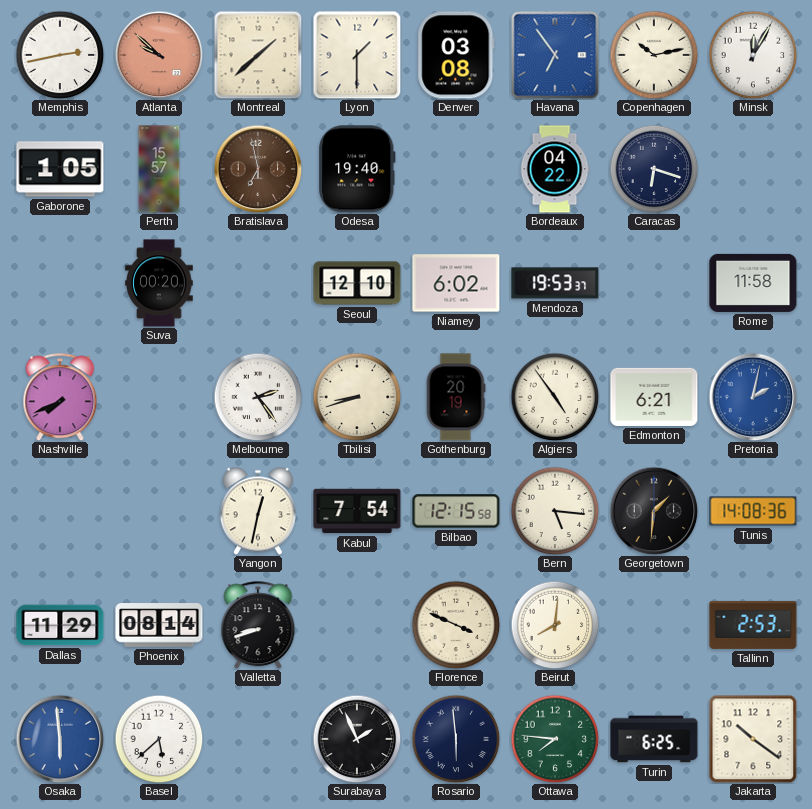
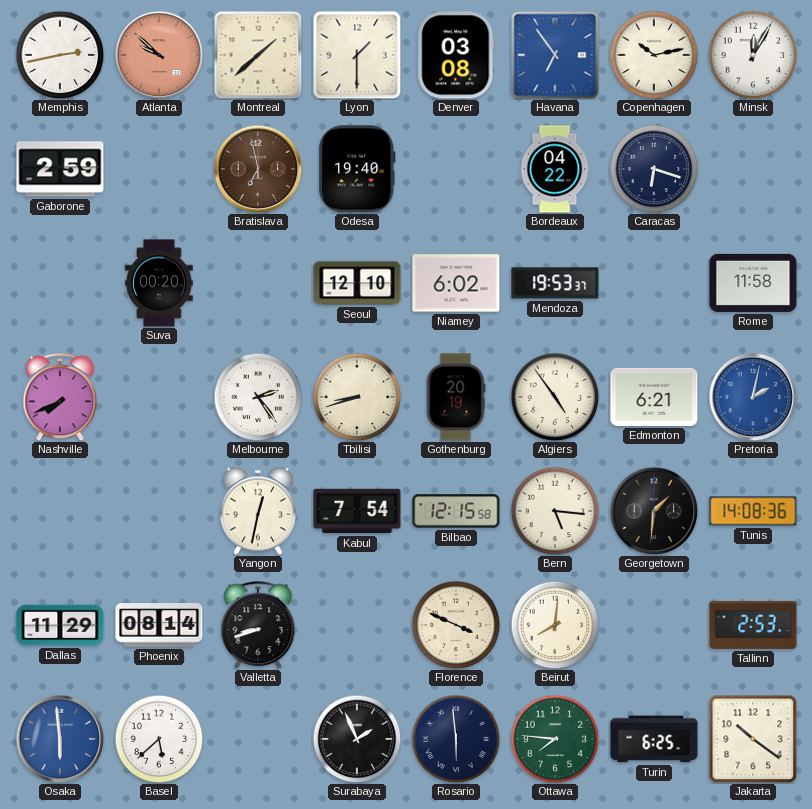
Gaborone: 1:05 -> 2:59
Perth: 15:57 -> none
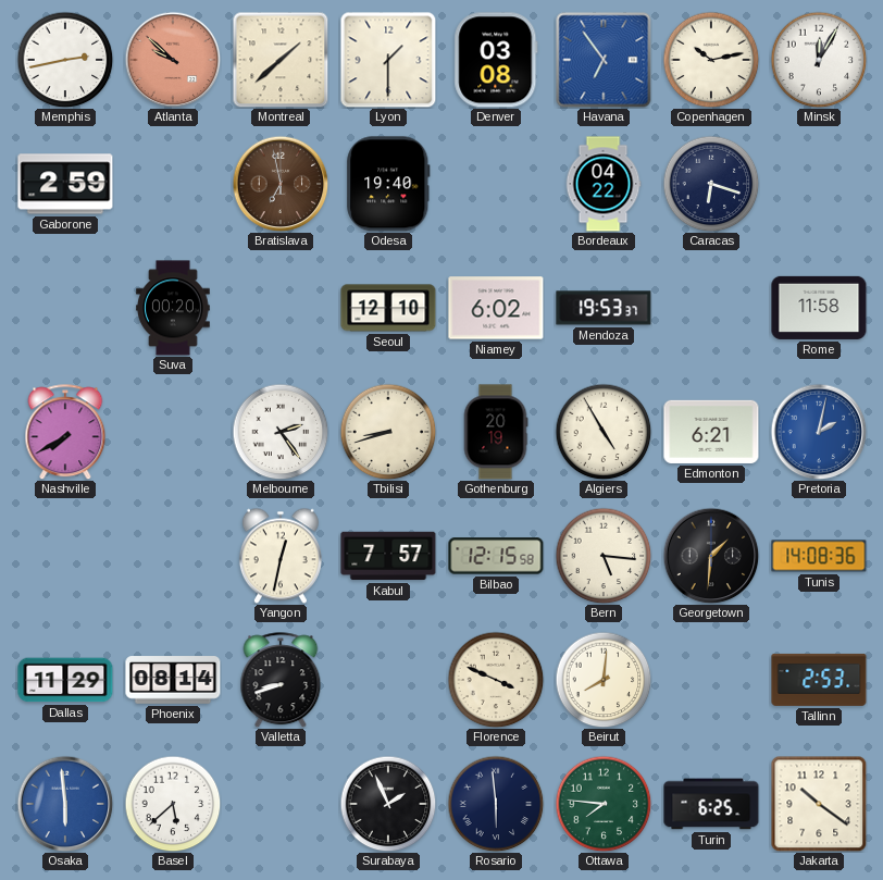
Nashville: 7:41 -> 7:40
Algiers: 4:54 -> 4:55
Kabul: 7:54 -> 7:57
